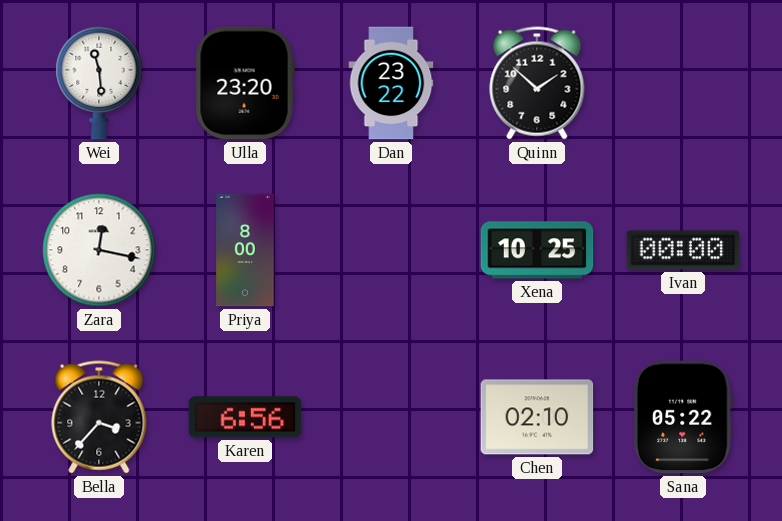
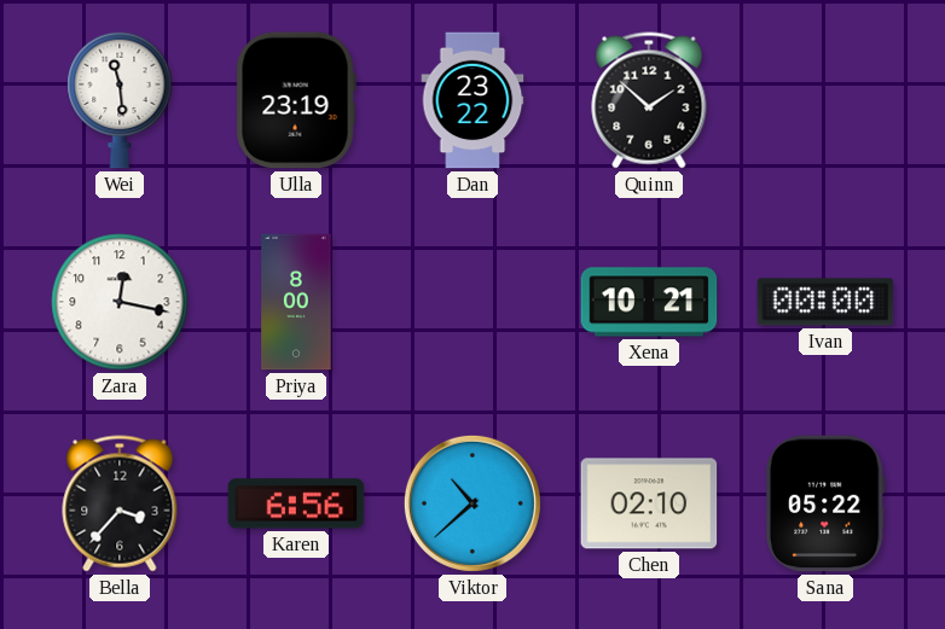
Ulla: 23:20 -> 23:19
Xena: 10:25 -> 10:21
Viktor: none -> 10:38
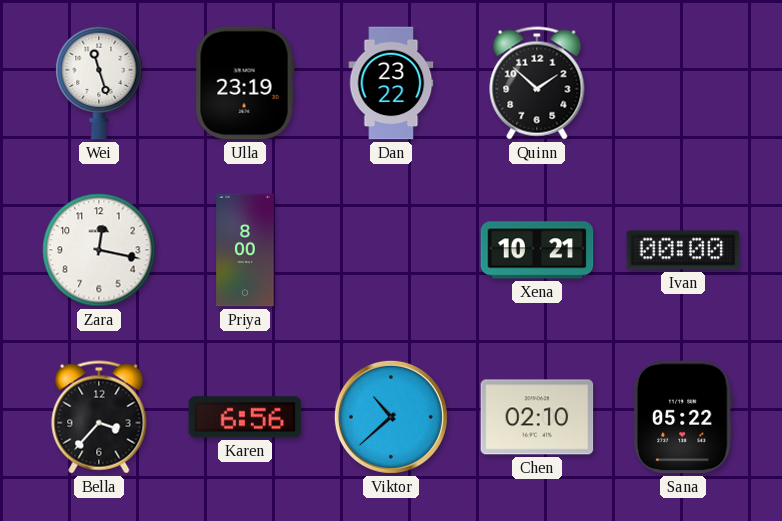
Wei: 11:29 -> 11:27
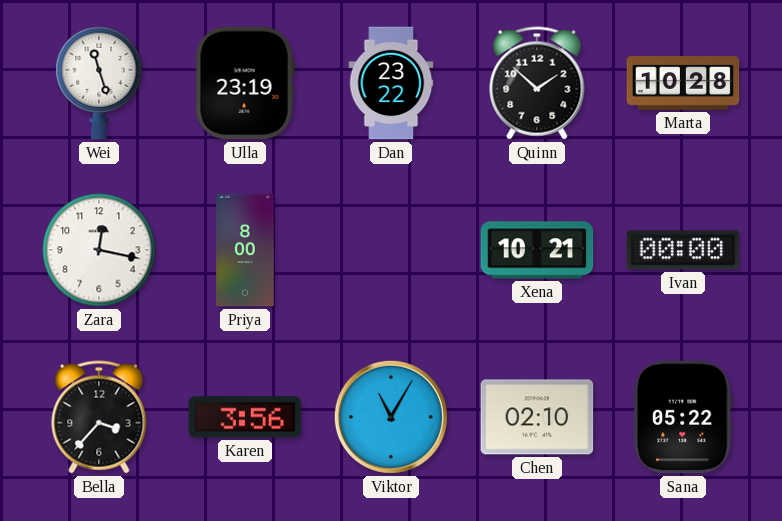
Marta: none -> 10:28
Karen: 6:56 -> 3:56
Viktor: 10:38 -> 11:05
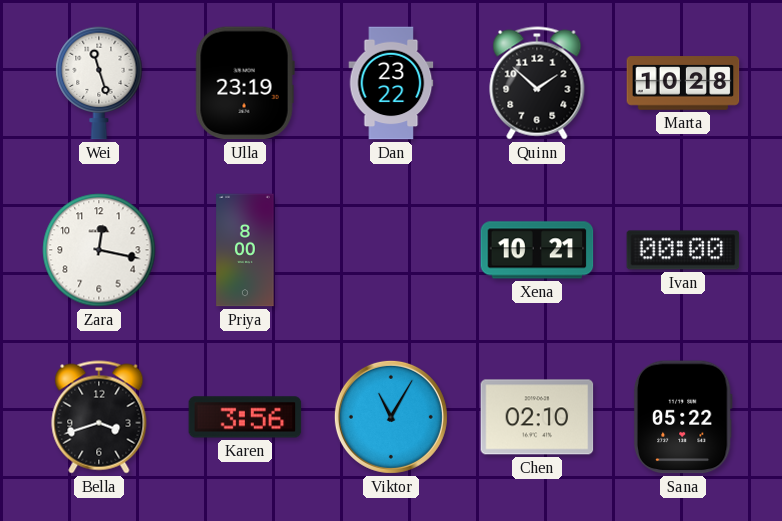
Bella: 3:37 -> 3:42
